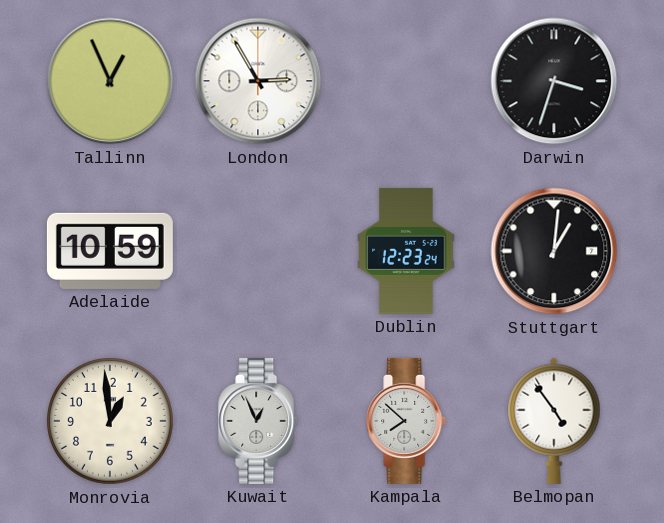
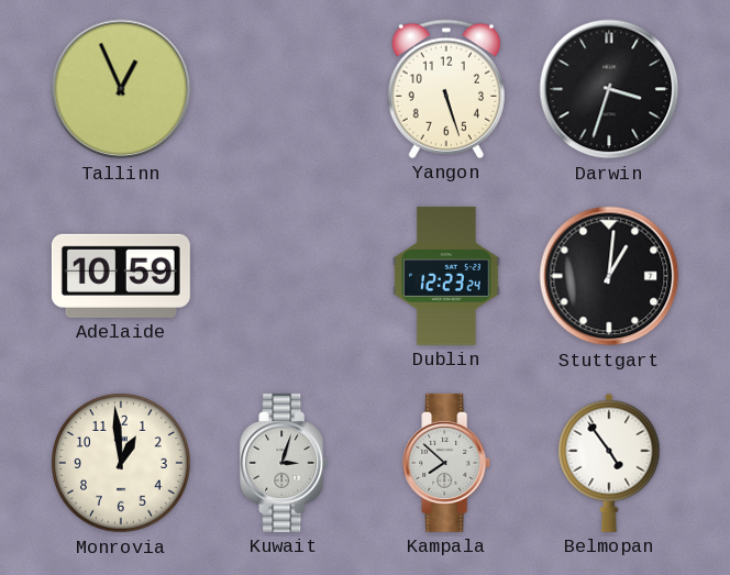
London: 2:55 -> none
Yangon: none -> 5:27
Kuwait: 12:56 -> 3:03
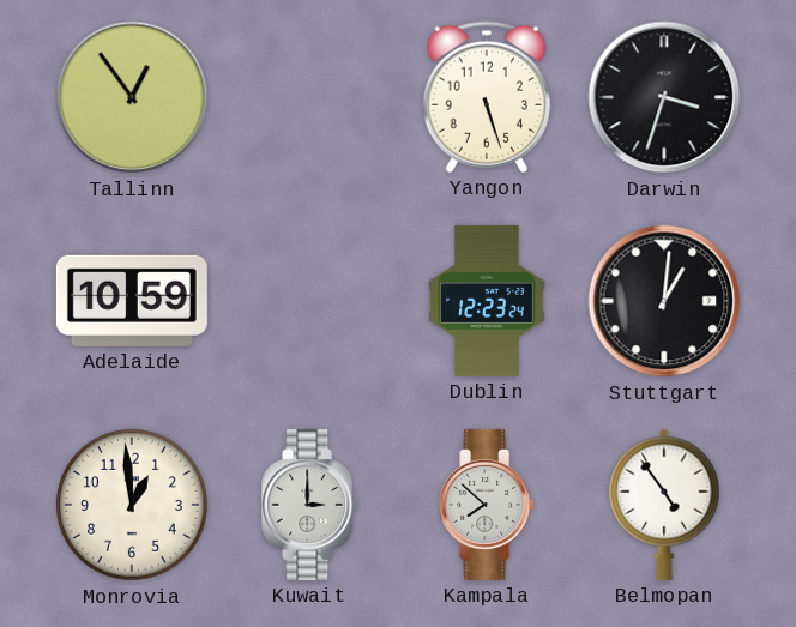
Tallinn: 12:56 -> 12:54
Kuwait: 3:03 -> 3:00
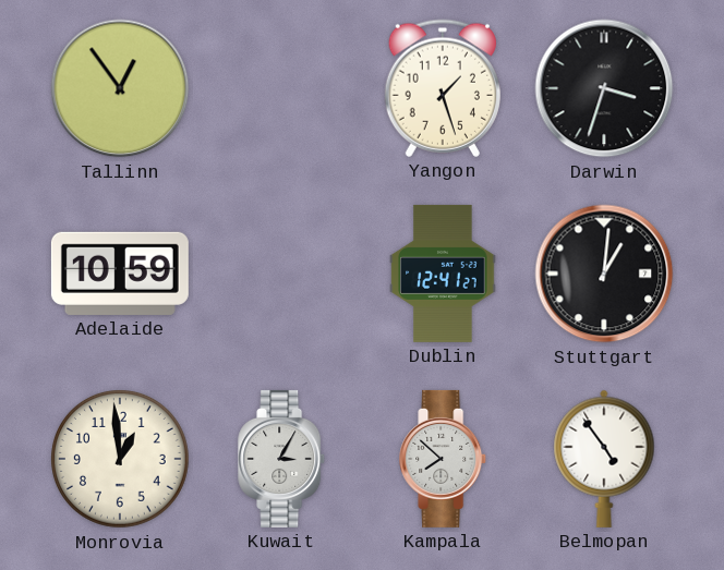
Yangon: 5:27 -> 1:27
Dublin: 12:23 -> 12:41
Kuwait: 3:00 -> 3:05
